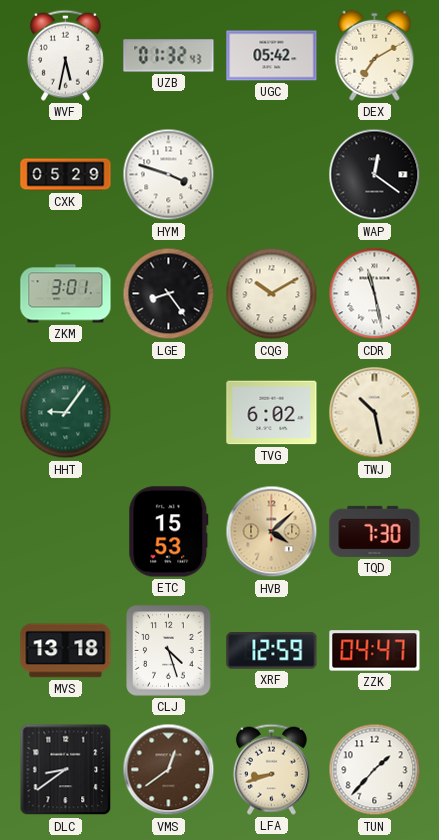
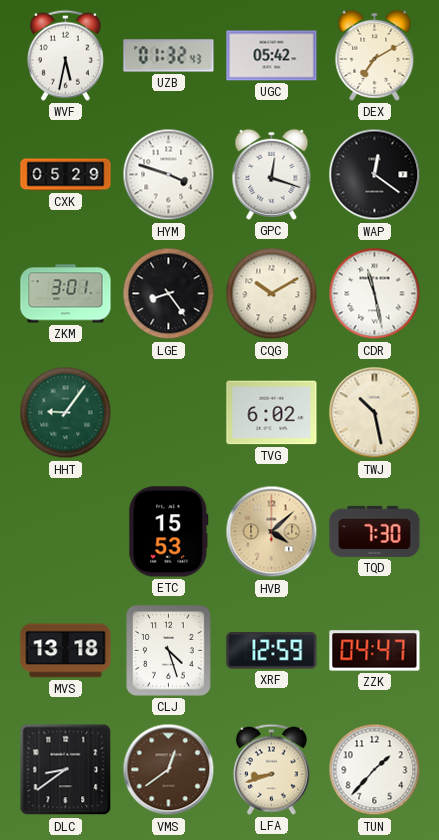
GPC: none -> 12:18
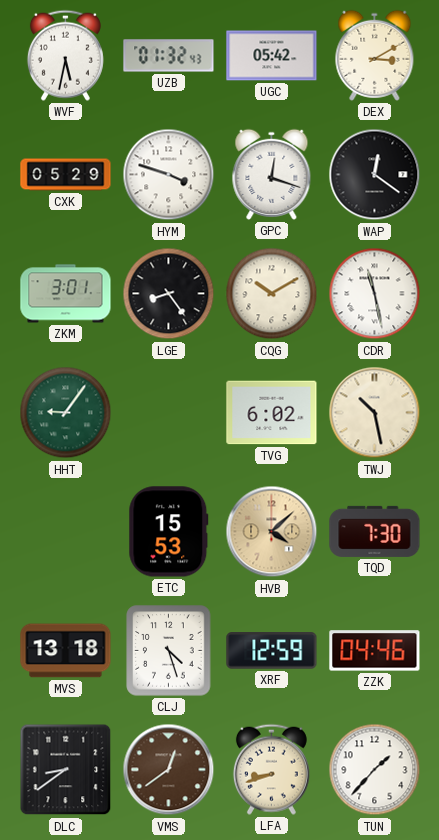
DEX: 7:10 -> 3:10
ZZK: 04:47 -> 04:46
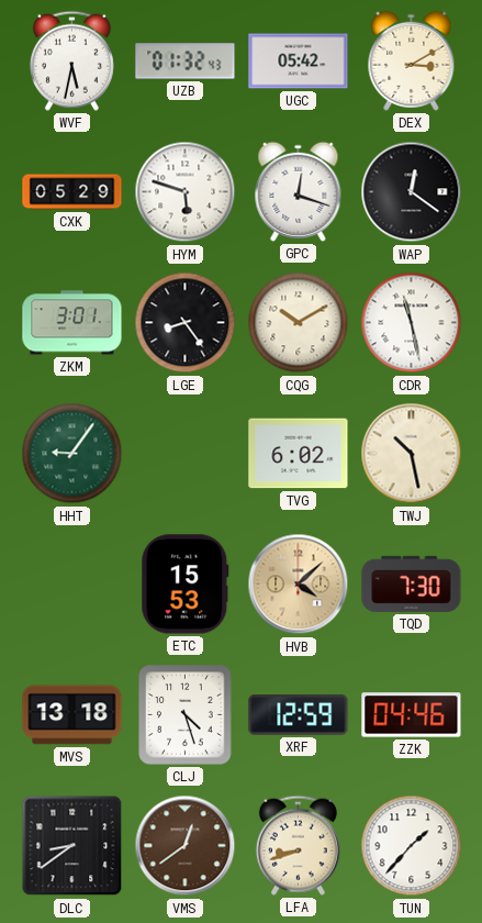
HYM: 3:48 -> 5:48
